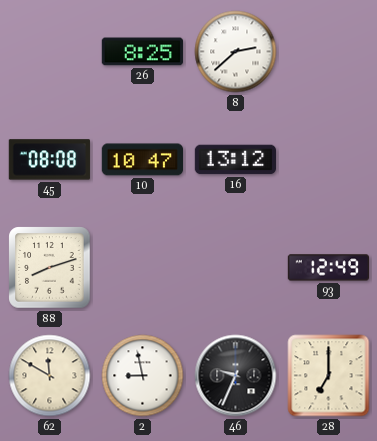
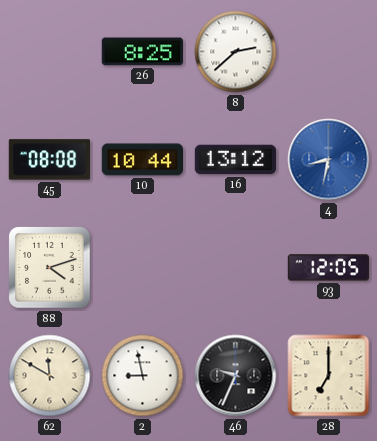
10: 10:47 -> 10:44
4: none -> 8:32
88: 8:12 -> 4:12
93: 12:49 -> 12:05
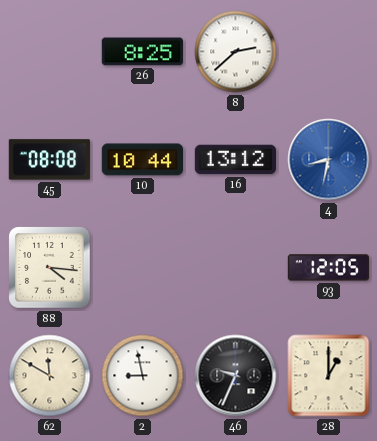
88: 4:12 -> 4:16
28: 7:00 -> 1:00
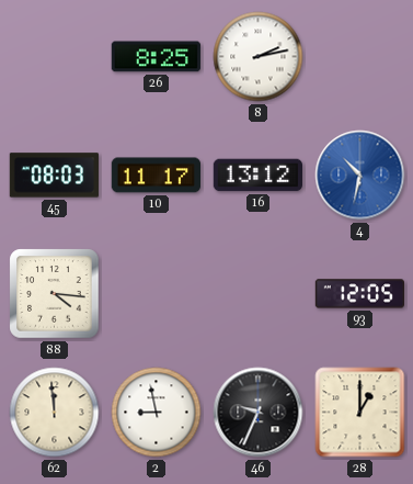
8: 2:38 -> 2:13
45: 08:08 -> 08:03
10: 10:44 -> 11:17
4: 8:32 -> 10:32
62: 11:50 -> 11:59
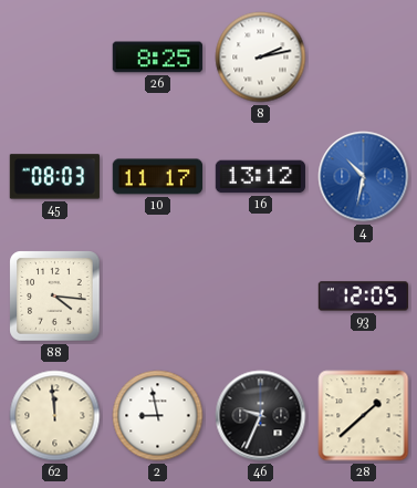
28: 1:00 -> 1:38
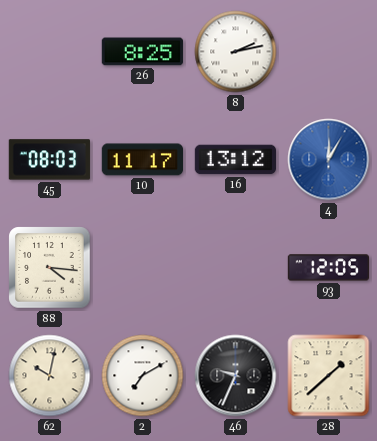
4: 10:32 -> 12:05
62: 11:59 -> 10:02
2: 8:58 -> 7:10
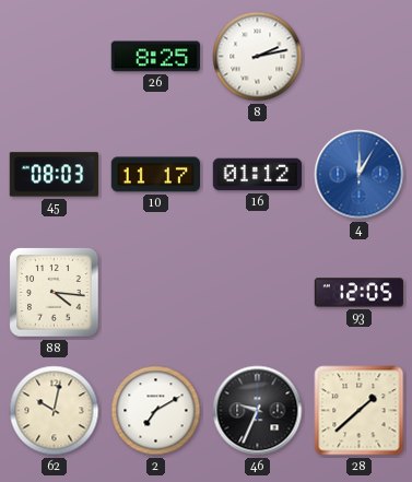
16: 13:12 -> 01:12
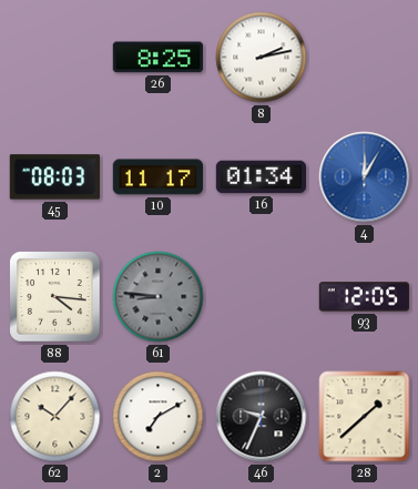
16: 01:12 -> 01:34
61: none -> 8:46
62: 10:02 -> 10:07
